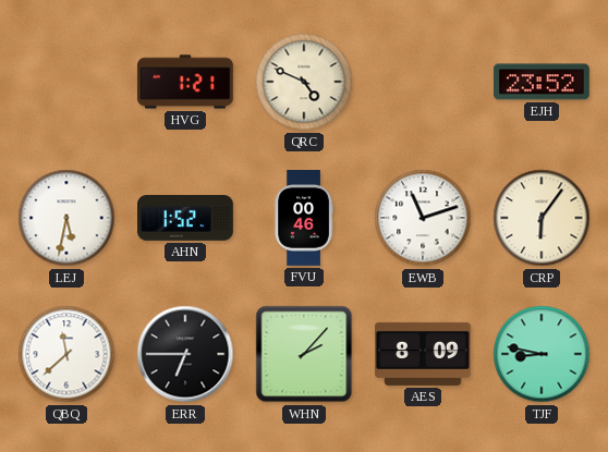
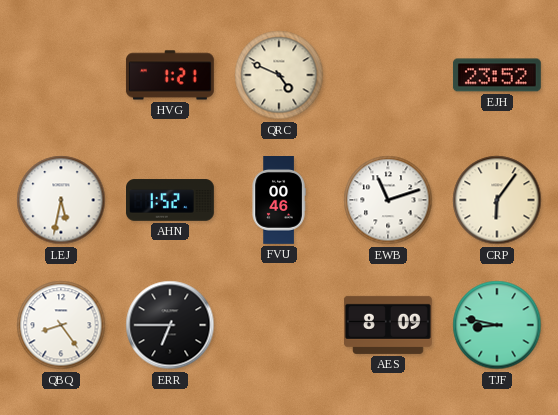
QBQ: 11:38 -> 8:24
WHN: 2:07 -> none
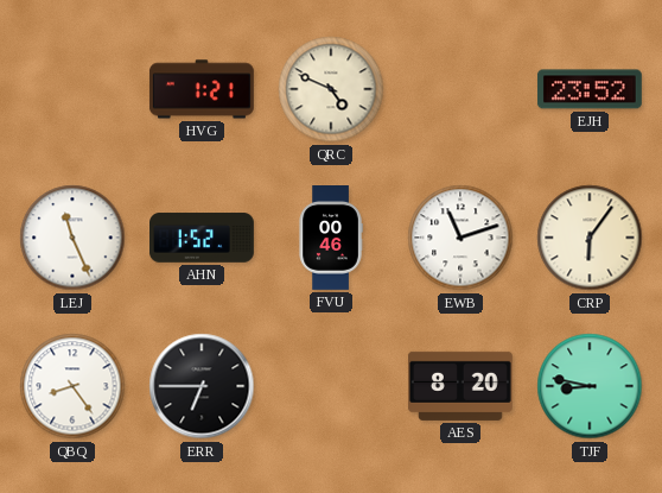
LEJ: 5:32 -> 11:26
AES: 8:09 -> 8:20
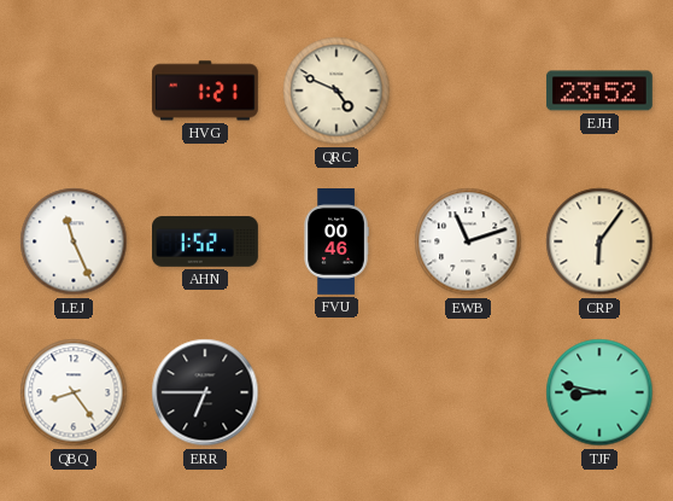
AES: 8:20 -> none
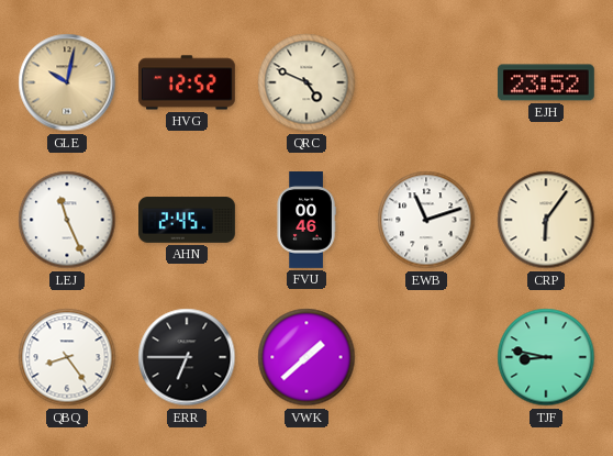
GLE: none -> 10:02
HVG: 1:21 -> 12:52
AHN: 1:52 -> 2:45
VWK: none -> 1:38
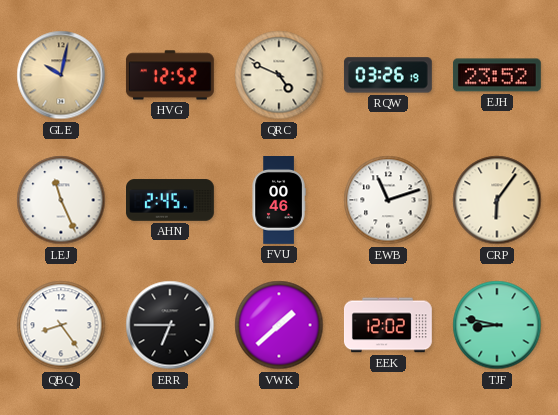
RQW: none -> 03:26
EEK: none -> 12:02
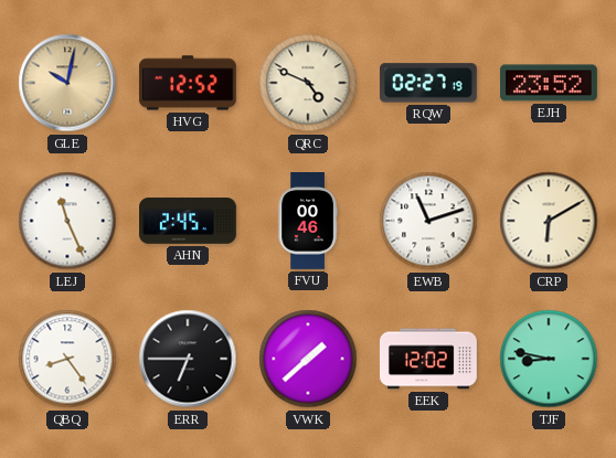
RQW: 03:26 -> 02:27
CRP: 6:06 -> 6:10
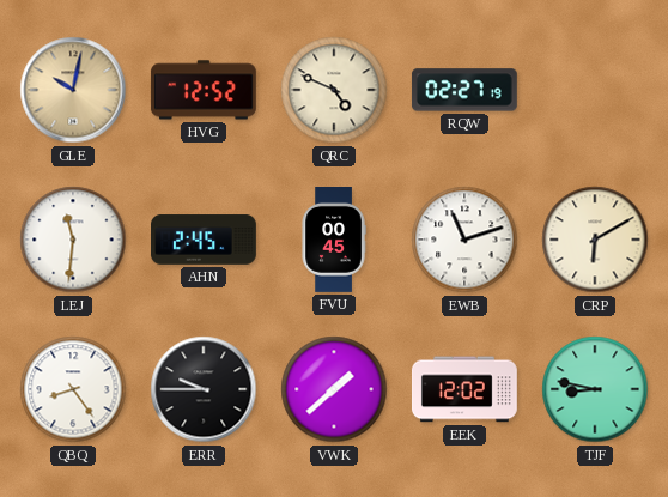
EJH: 23:52 -> none
LEJ: 11:26 -> 11:31
FVU: 00:46 -> 00:45
ERR: 6:45 -> 9:45
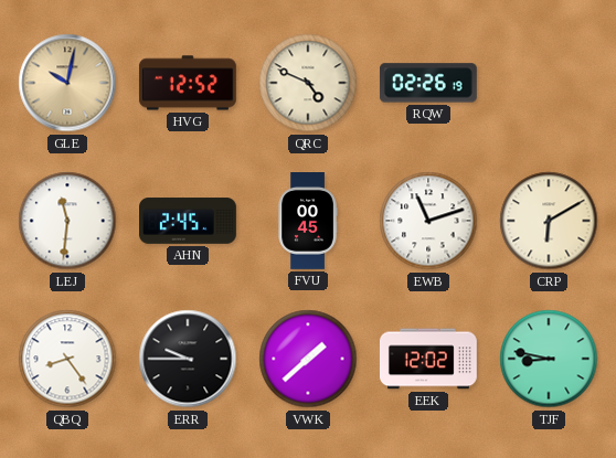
RQW: 02:27 -> 02:26
